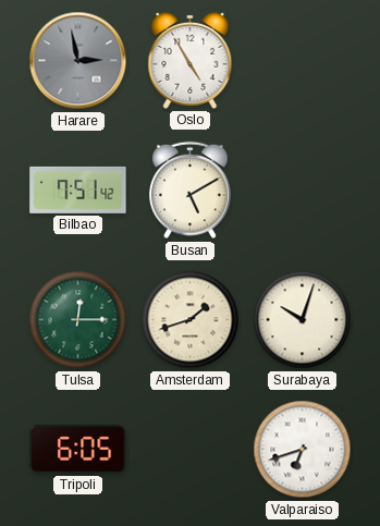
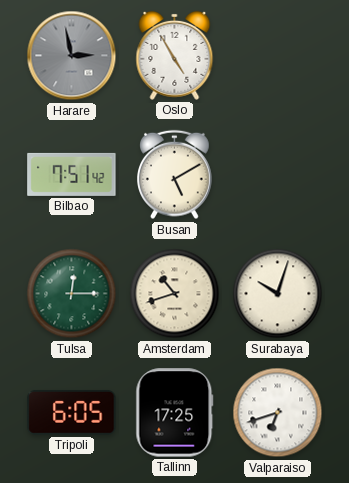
Amsterdam: 1:42 -> 10:42
Tallinn: none -> 17:25
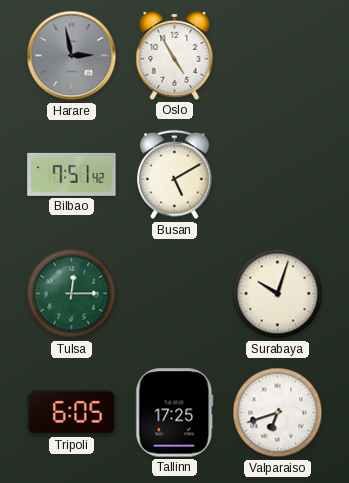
Amsterdam: 10:42 -> none
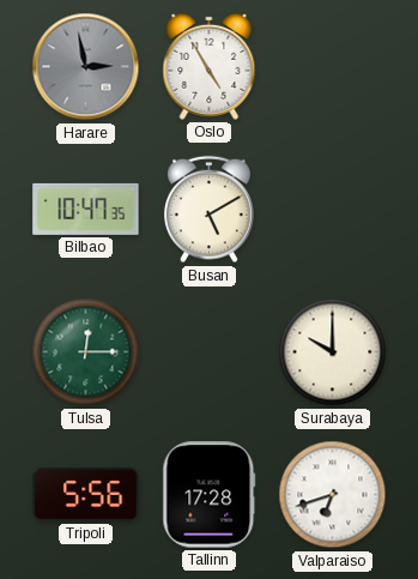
Bilbao: 7:51 -> 10:47
Surabaya: 10:03 -> 10:00
Tripoli: 6:05 -> 5:56
Tallinn: 17:25 -> 17:28
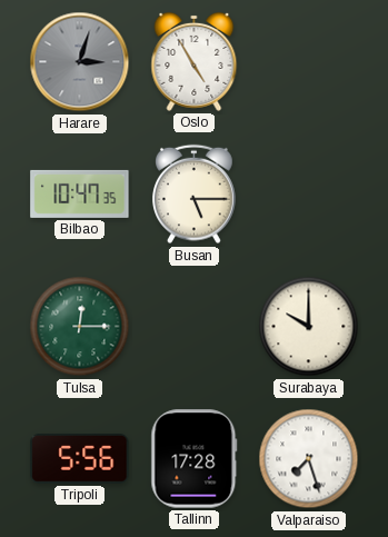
Harare: 2:58 -> 3:03
Busan: 5:10 -> 5:15
Valparaiso: 6:42 -> 7:27
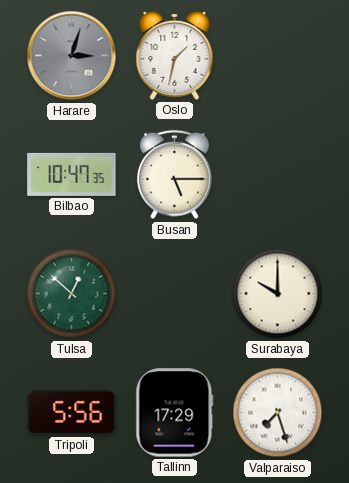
Oslo: 4:55 -> 1:32
Tulsa: 12:15 -> 12:52
Tallinn: 17:28 -> 17:29
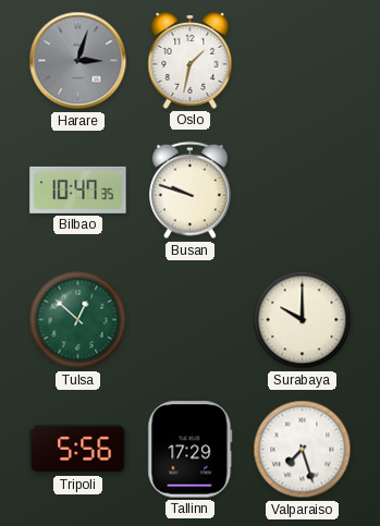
Busan: 5:15 -> 9:48
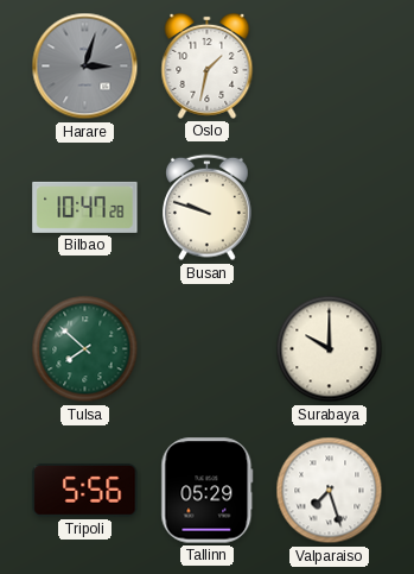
Bilbao: 10:47:35 -> 10:47:28
Tulsa: 12:52 -> 7:52
Tallinn: 17:29 -> 05:29
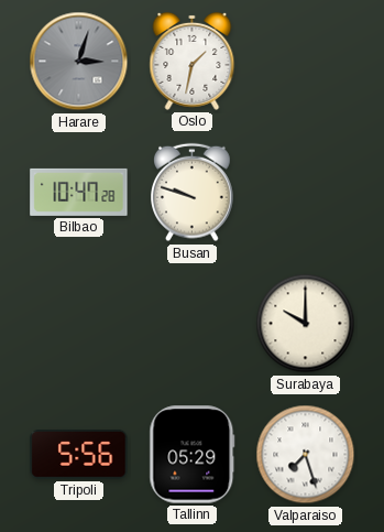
Tulsa: 7:52 -> none
